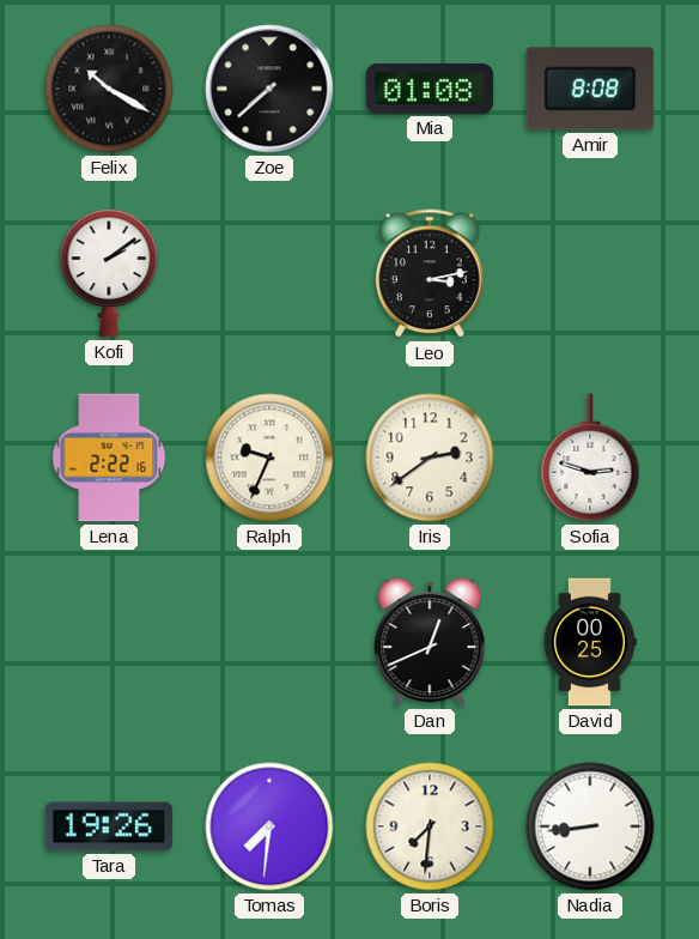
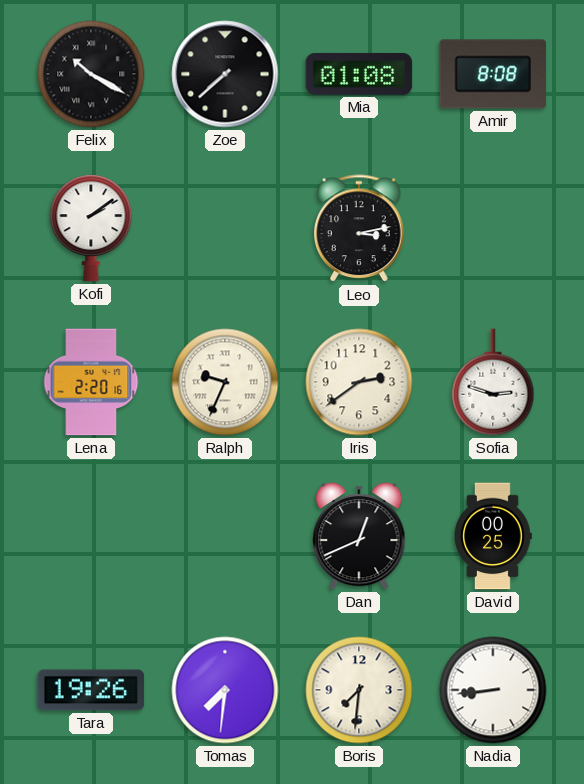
Lena: 2:22 -> 2:20
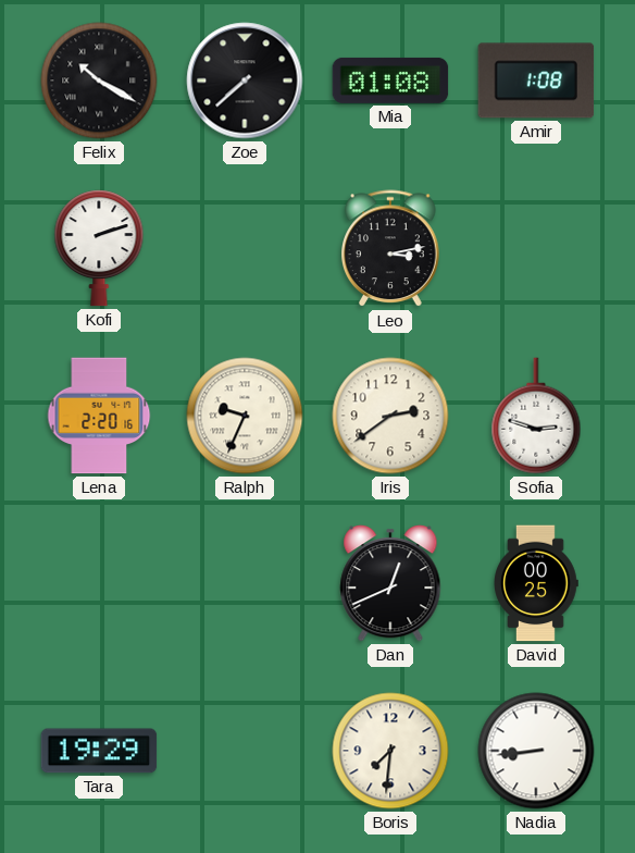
Amir: 8:08 -> 1:08
Kofi: 2:09 -> 2:12
Tara: 19:26 -> 19:29
Tomas: 7:31 -> none
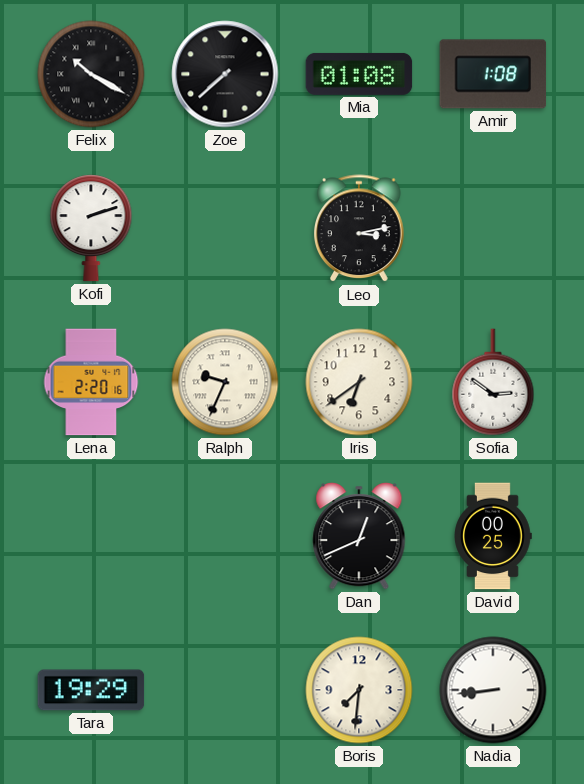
Iris: 2:39 -> 6:39
Sofia: 2:48 -> 2:51
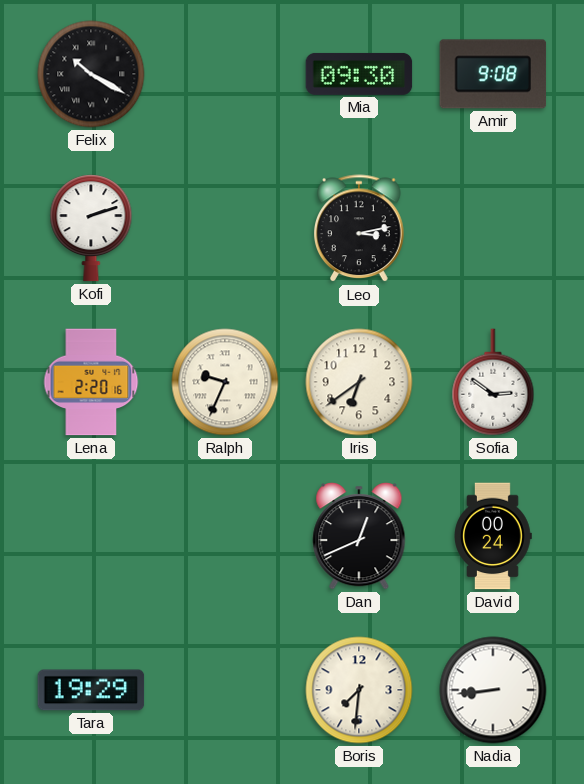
Zoe: 7:38 -> none
Mia: 01:08 -> 09:30
Amir: 1:08 -> 9:08
David: 00:25 -> 00:24
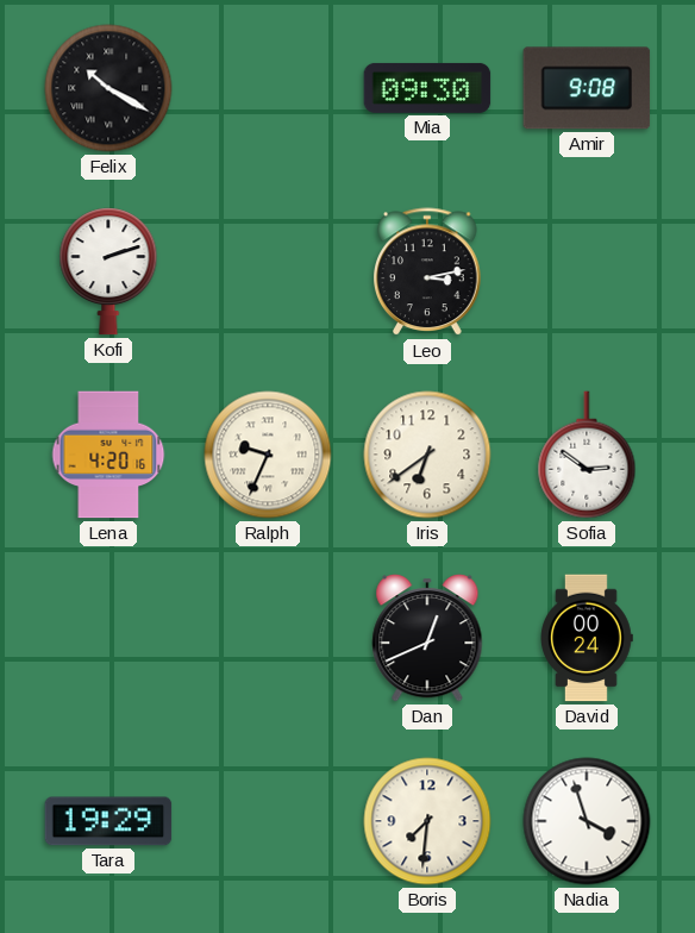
Lena: 2:20 -> 4:20
Nadia: 8:44 -> 3:57
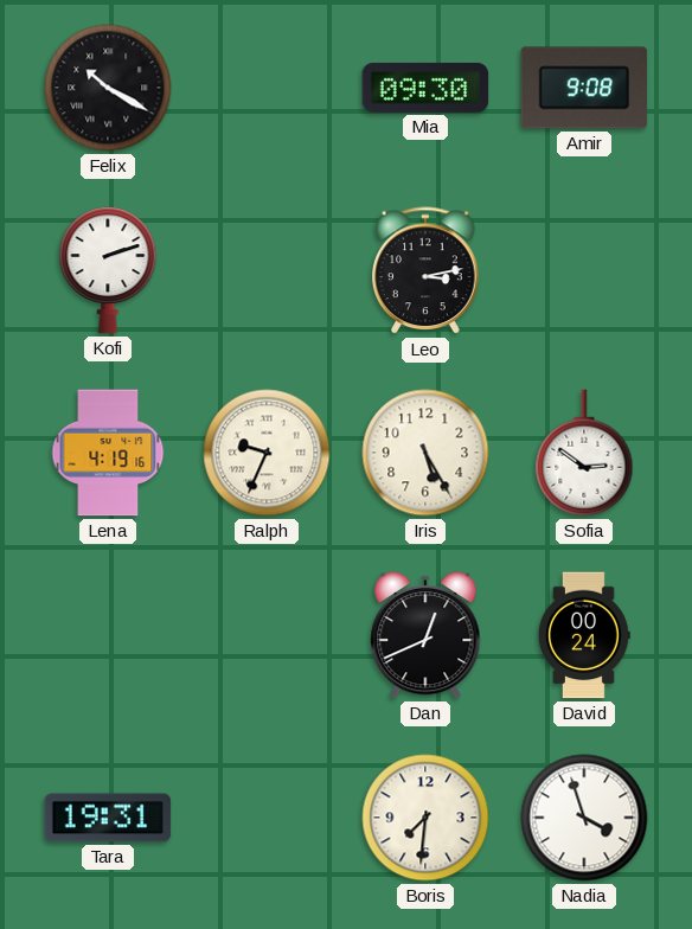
Lena: 4:20 -> 4:19
Iris: 6:39 -> 5:25
Tara: 19:29 -> 19:31
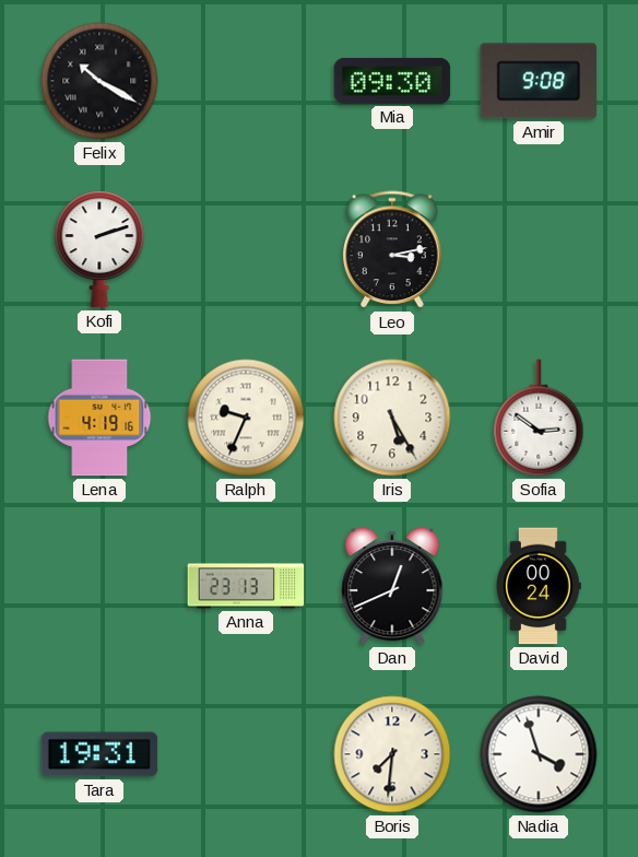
Anna: none -> 23:13
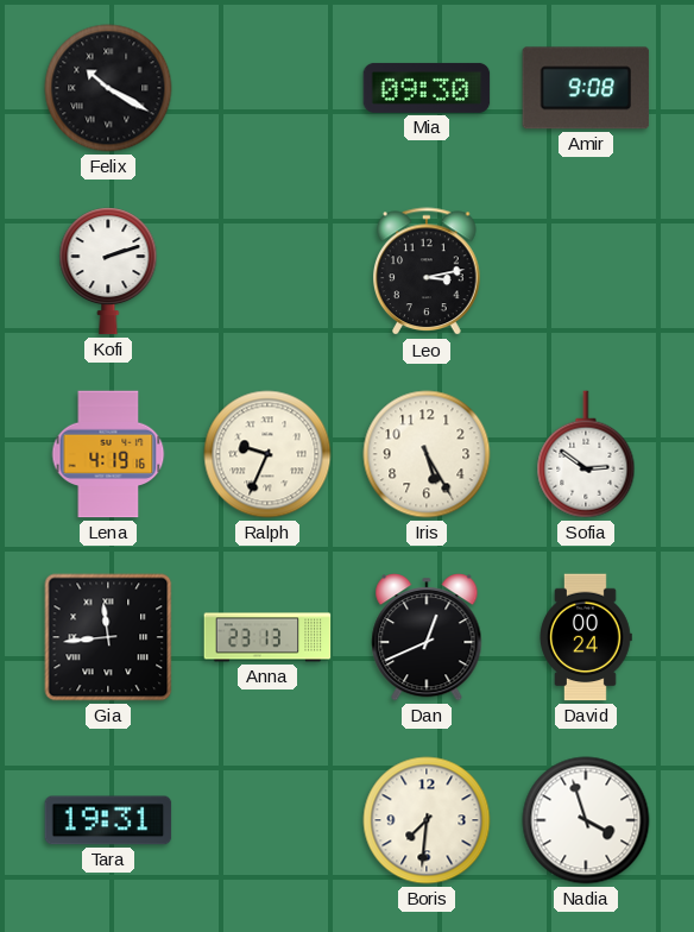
Gia: none -> 11:44
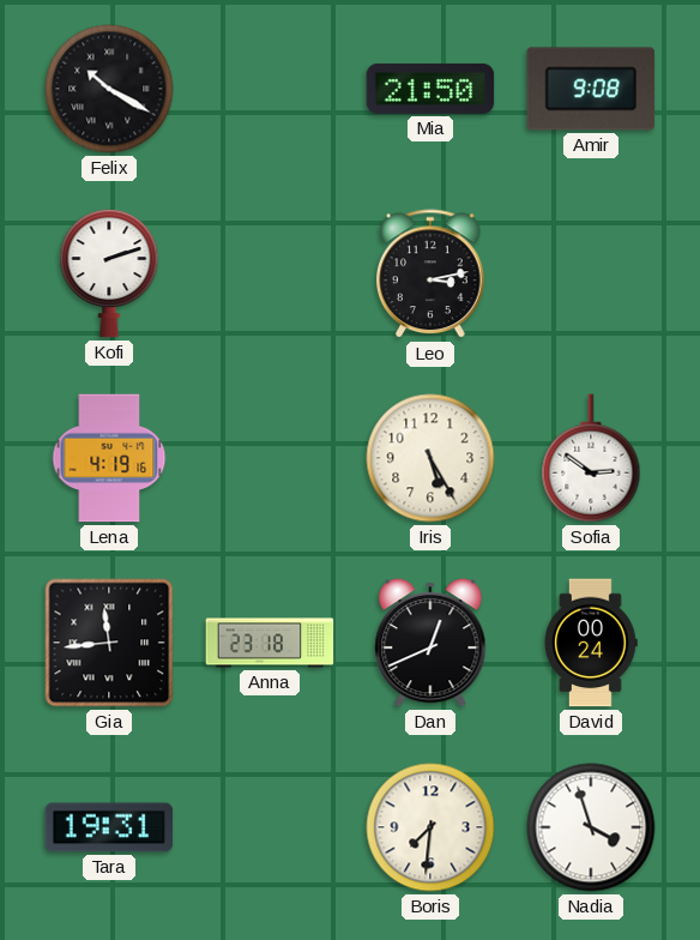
Mia: 09:30 -> 21:50
Ralph: 9:34 -> none
Anna: 23:13 -> 23:18
